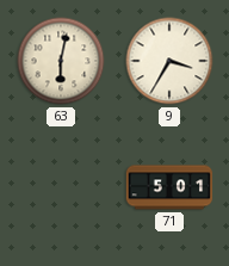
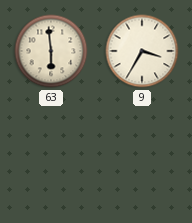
63: 6:02 -> 5:59
71: 5:01 -> none
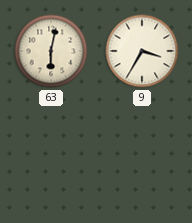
63: 5:59 -> 6:02
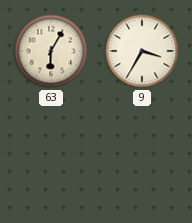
63: 6:02 -> 6:05
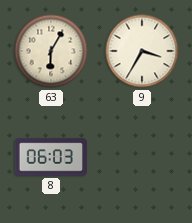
8: none -> 06:03
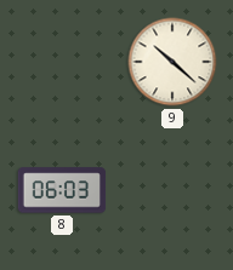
63: 6:05 -> none
9: 3:35 -> 10:22
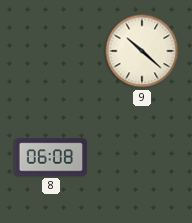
8: 06:03 -> 06:08
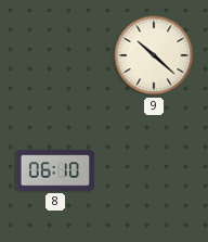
8: 06:08 -> 06:10
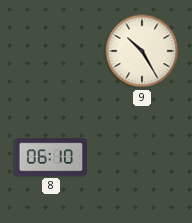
9: 10:22 -> 10:25
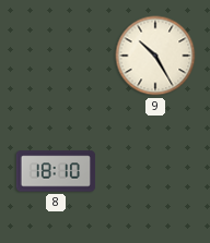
8: 06:10 -> 18:10
